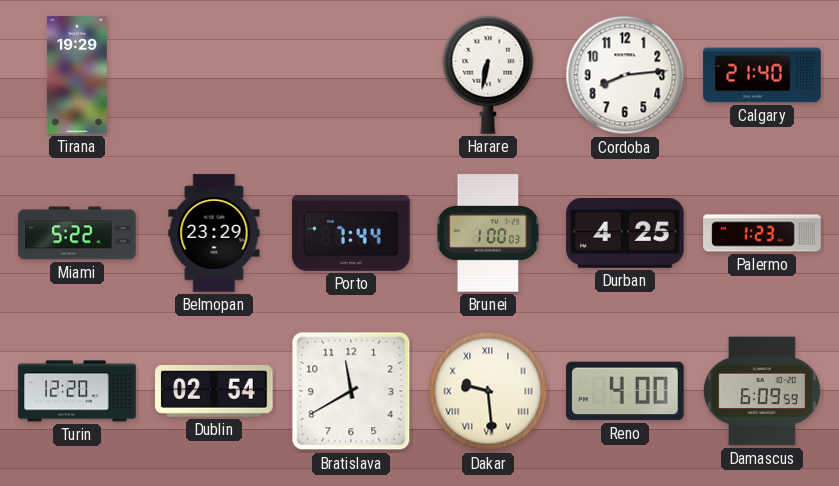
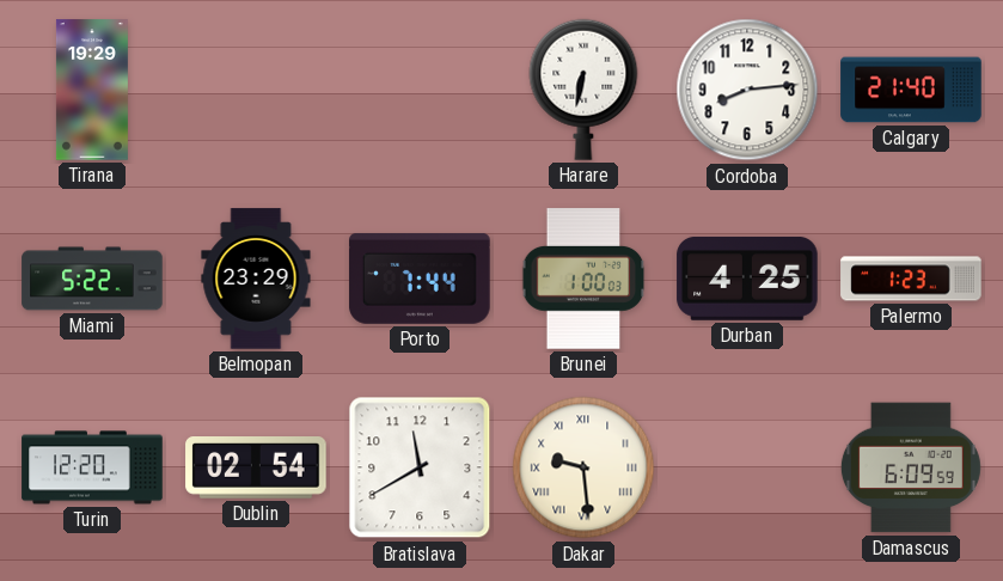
Reno: 4:00 -> none
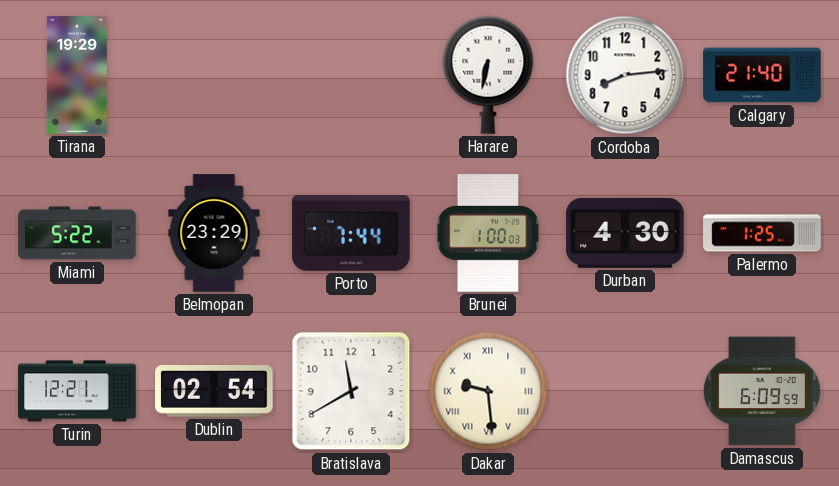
Durban: 4:25 -> 4:30
Palermo: 1:23 -> 1:25
Turin: 12:20 -> 12:21
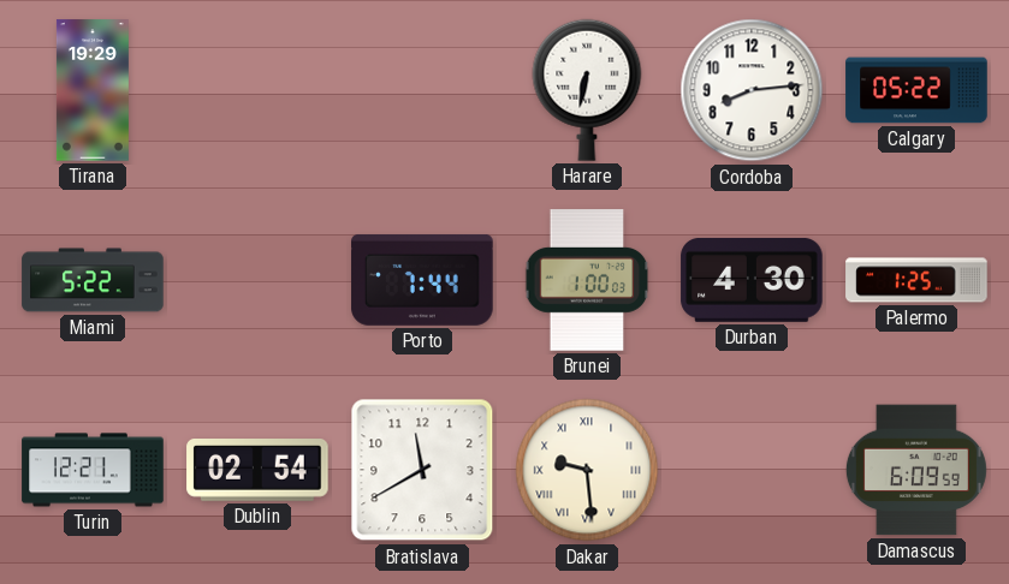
Calgary: 21:40 -> 05:22
Belmopan: 23:29 -> none
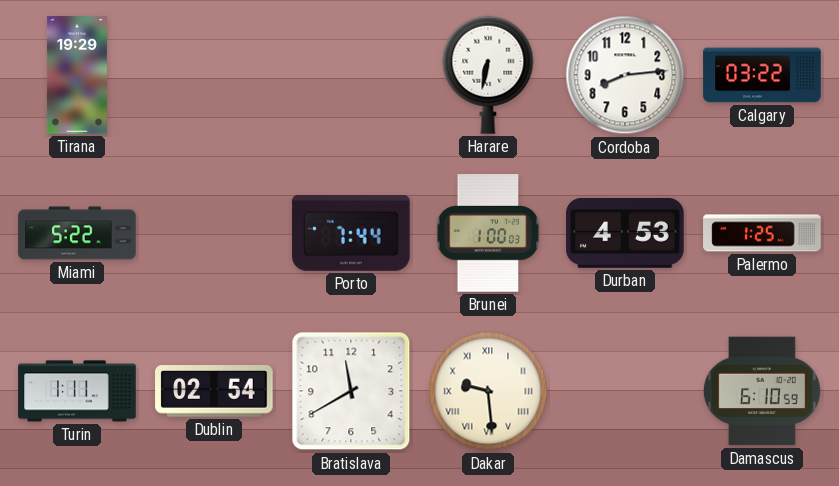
Calgary: 05:22 -> 03:22
Durban: 4:30 -> 4:53
Turin: 12:21 -> 1:11
Damascus: 6:09 -> 6:10
